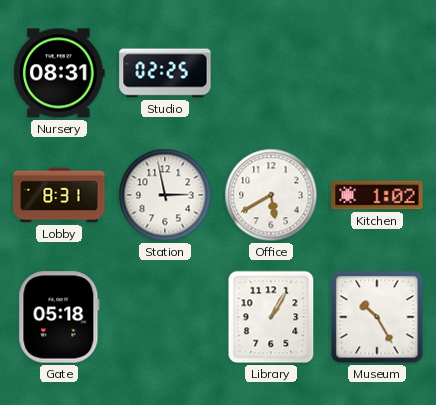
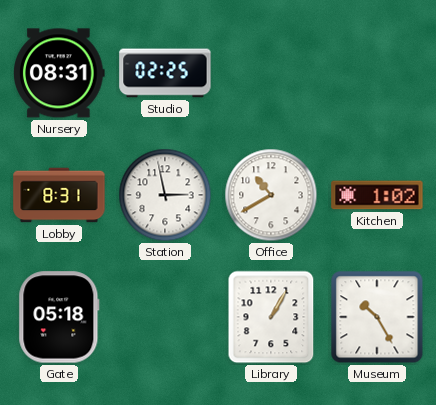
Office: 5:40 -> 10:40
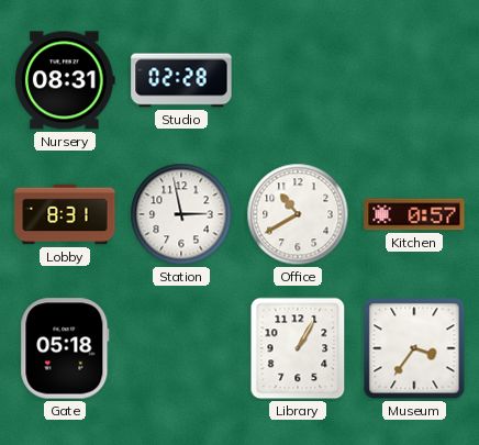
Studio: 02:25 -> 02:28
Kitchen: 1:02 -> 0:57
Museum: 10:25 -> 3:36
